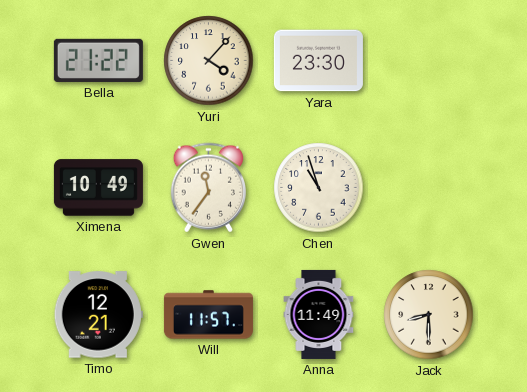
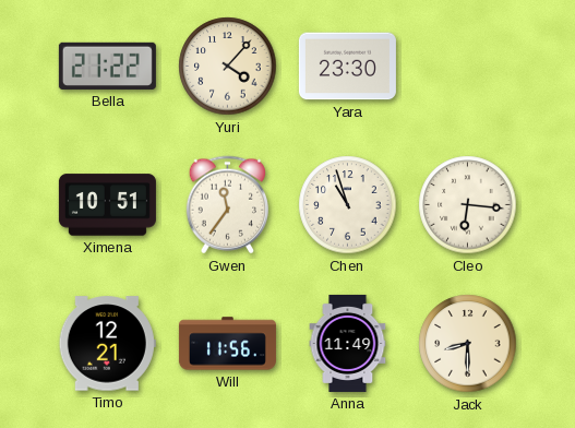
Ximena: 10:49 -> 10:51
Cleo: none -> 6:16
Will: 11:57 -> 11:56
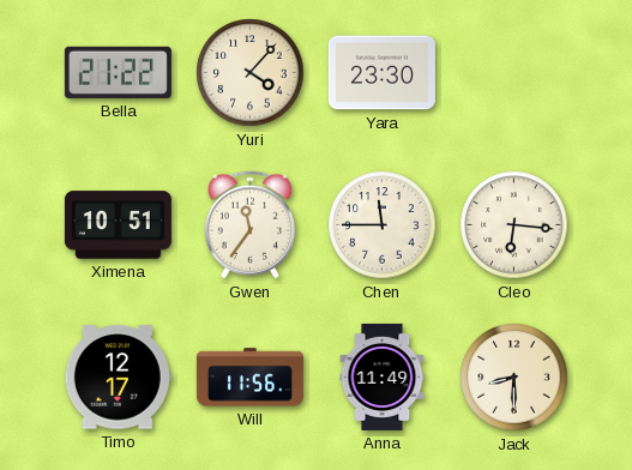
Chen: 10:57 -> 11:45
Timo: 12:21 -> 12:17
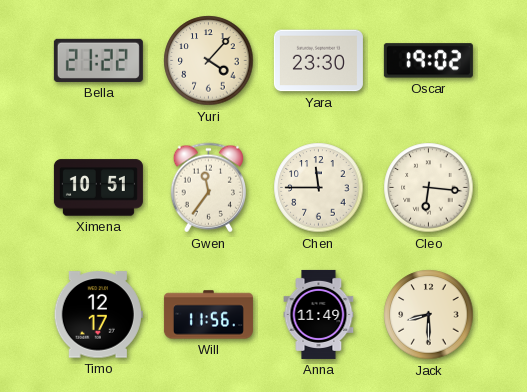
Oscar: none -> 19:02
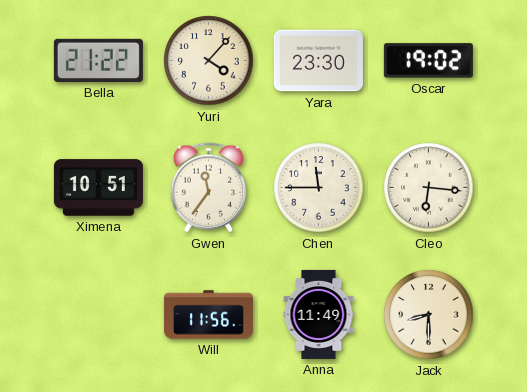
Timo: 12:17 -> none
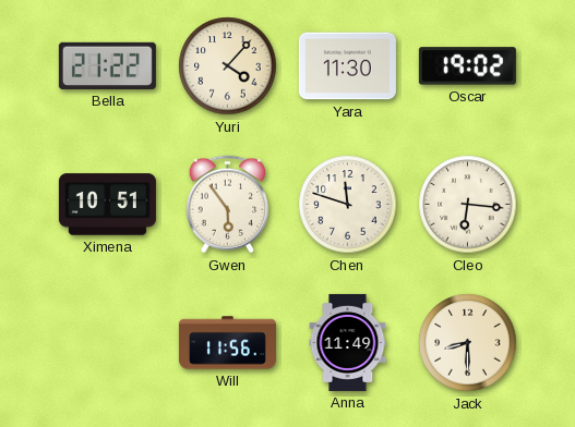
Yara: 23:30 -> 11:30
Gwen: 11:36 -> 5:54
Chen: 11:45 -> 11:48
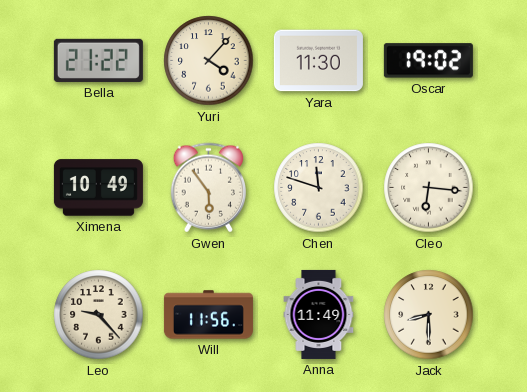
Ximena: 10:51 -> 10:49
Leo: none -> 9:23
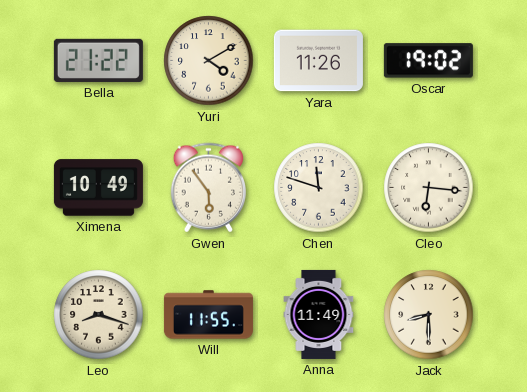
Yuri: 4:07 -> 4:10
Yara: 11:30 -> 11:26
Leo: 9:23 -> 8:18
Will: 11:56 -> 11:55
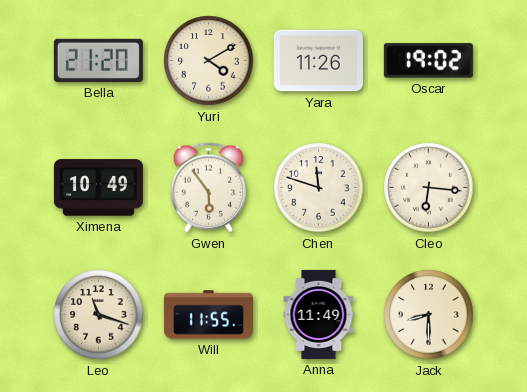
Bella: 21:22 -> 21:20
Leo: 8:18 -> 11:18
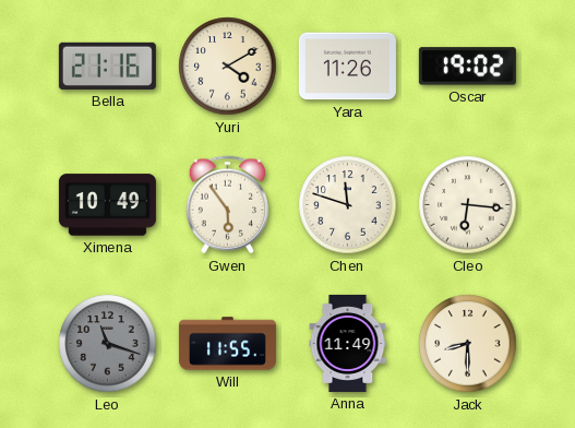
Bella: 21:20 -> 21:16
Leo dial: cream -> grey
